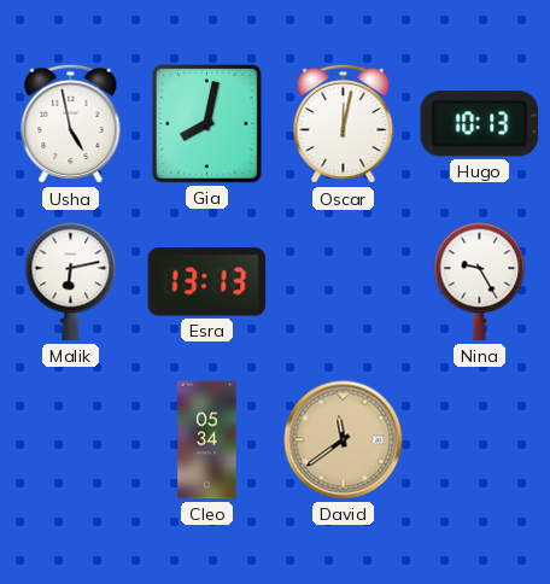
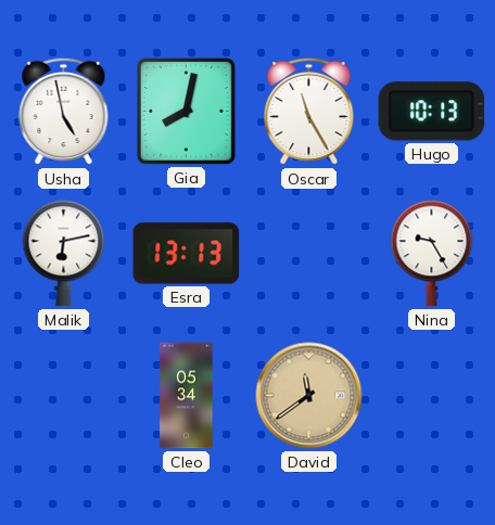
Oscar: 12:02 -> 11:25
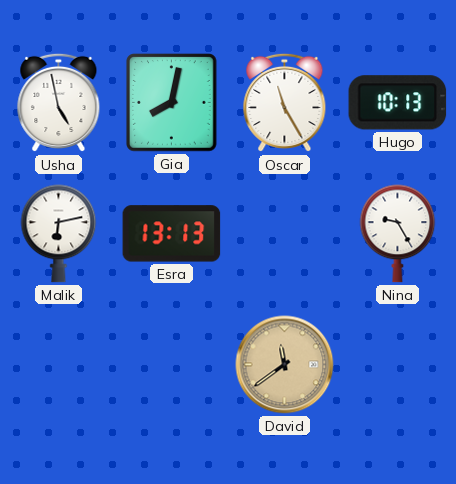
Cleo: 05:34 -> none
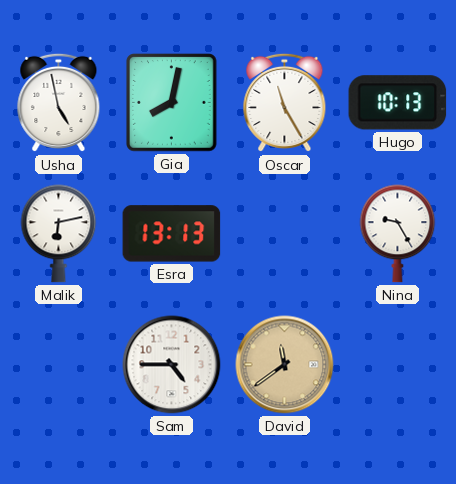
Sam: none -> 4:45
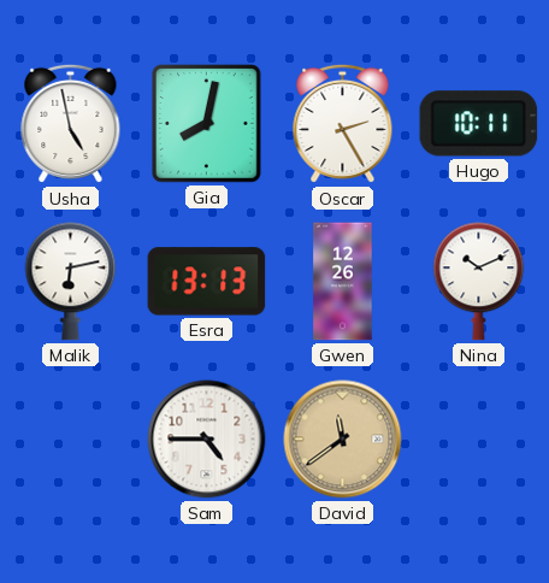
Oscar: 11:25 -> 2:25
Hugo: 10:13 -> 10:11
Gwen: none -> 12:26
Nina: 9:25 -> 10:11
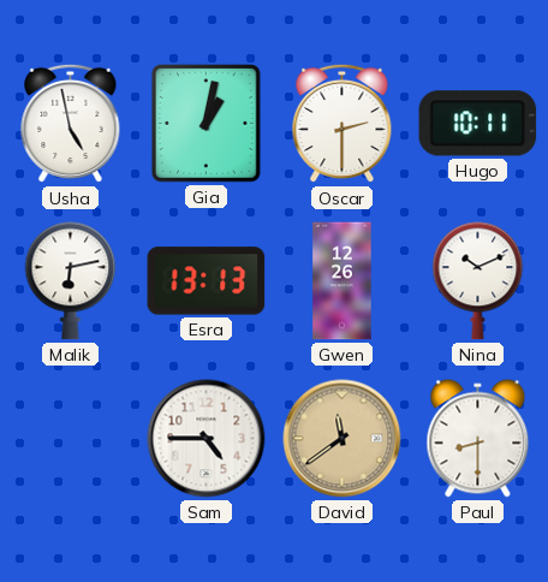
Gia: 8:02 -> 1:02
Oscar: 2:25 -> 2:30
Paul: none -> 8:30
